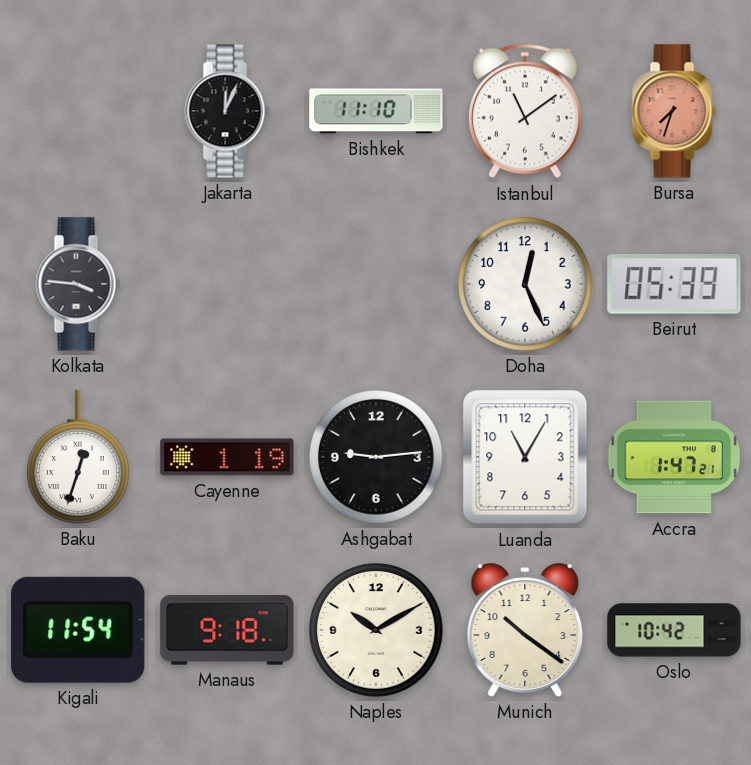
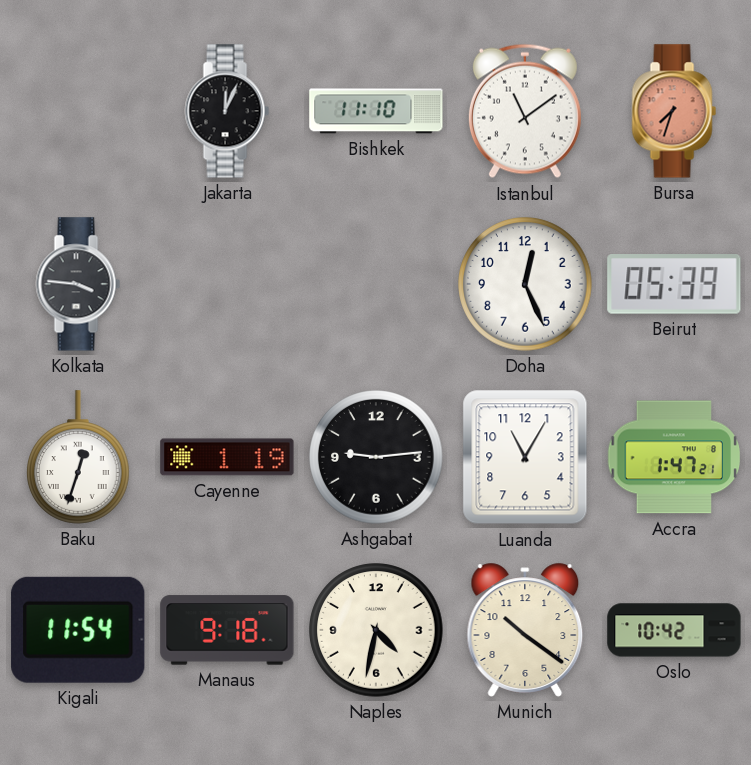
Naples: 10:10 -> 4:32
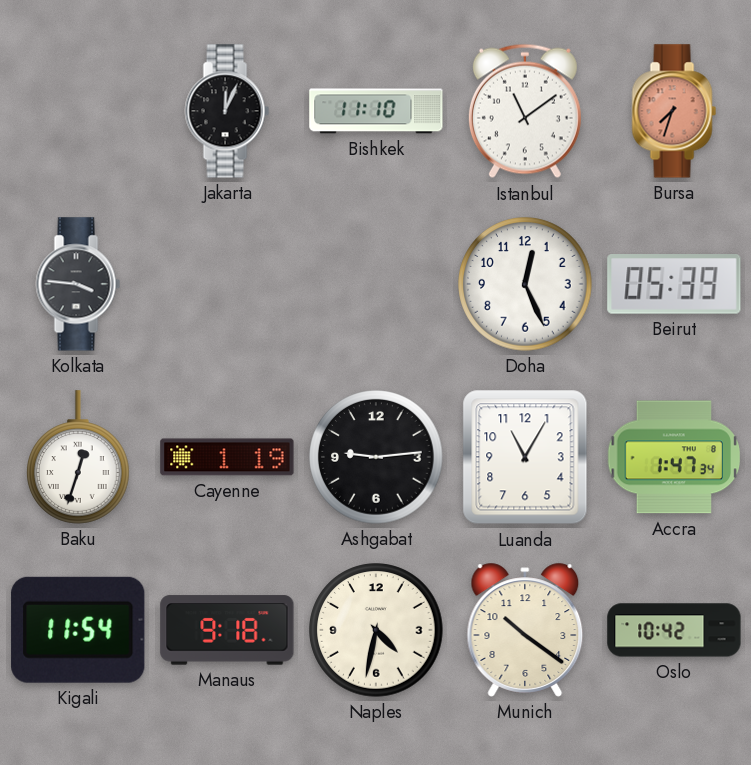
Accra: 1:47:21 -> 1:47:34
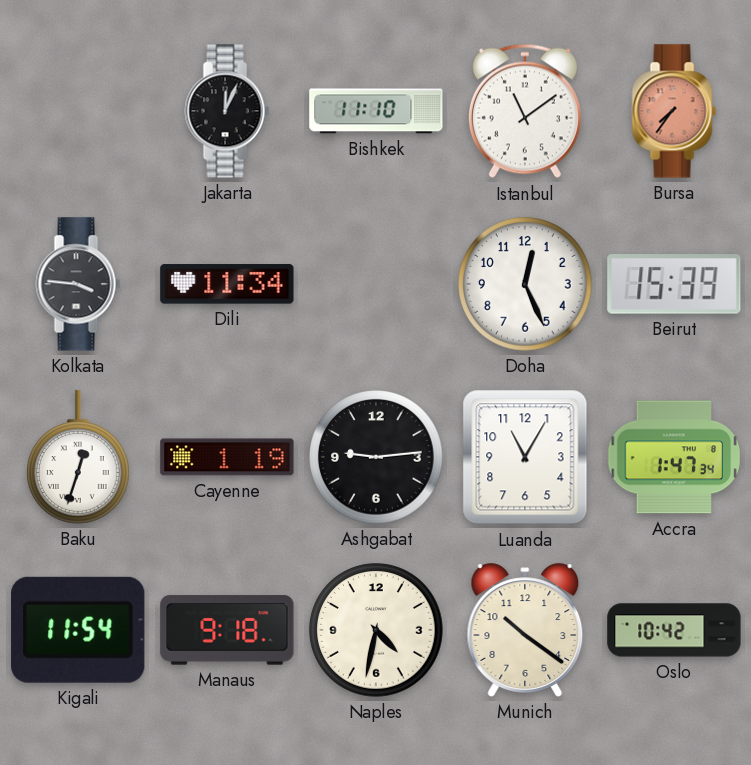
Bursa: 7:33 -> 7:36
Dili: none -> 11:34
Beirut: 05:39 -> 15:39
